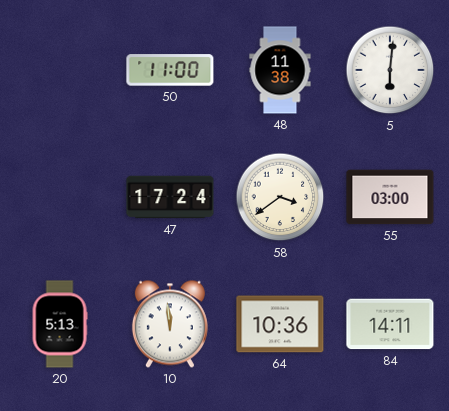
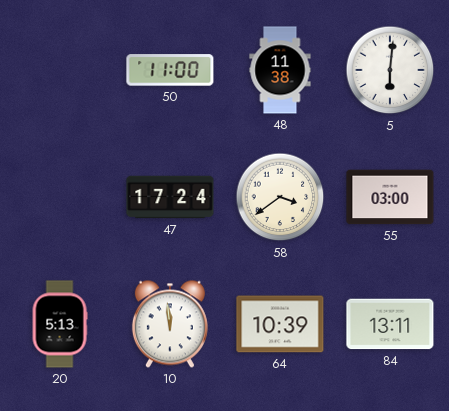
64: 10:36 -> 10:39
84: 14:11 -> 13:11
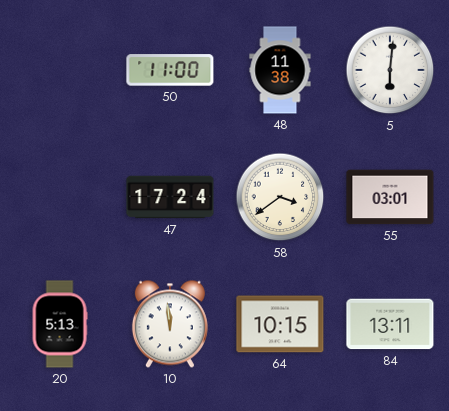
55: 03:00 -> 03:01
64: 10:39 -> 10:15
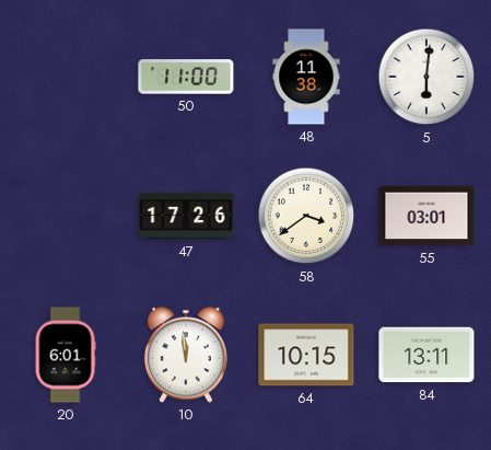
47: 17:24 -> 17:26
20: 5:13 -> 6:01
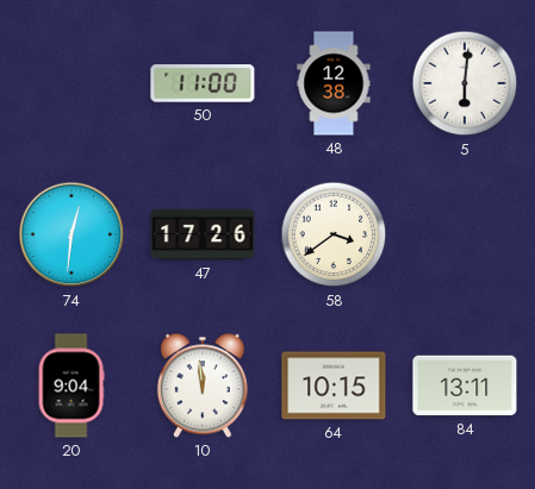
48: 11:38 -> 12:38
74: none -> 12:31
55: 03:01 -> none
20: 6:01 -> 9:04
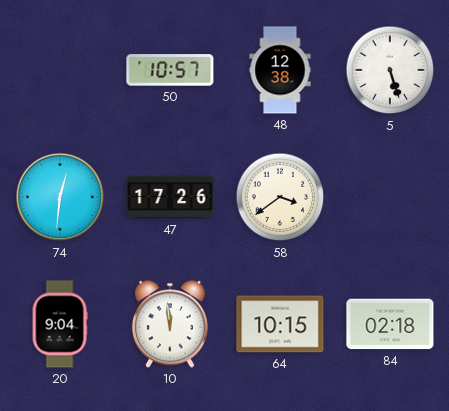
50: 11:00 -> 10:57
5: 6:01 -> 5:27
84: 13:11 -> 02:18
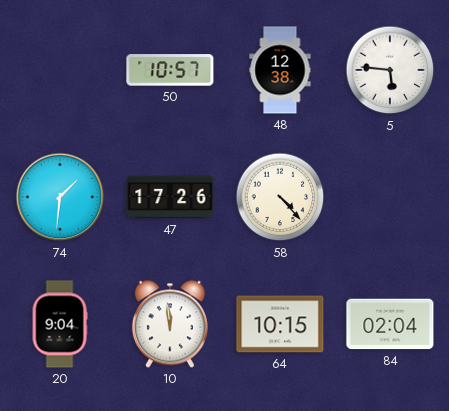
5: 5:27 -> 5:46
74: 12:31 -> 1:31
58: 3:39 -> 4:23
84: 02:18 -> 02:04
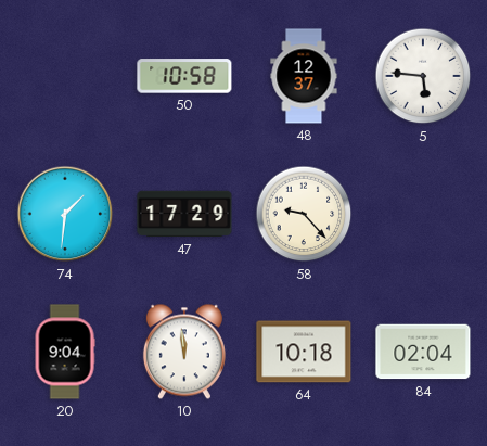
50: 10:57 -> 10:58
48: 12:38 -> 12:37
47: 17:26 -> 17:29
58: 4:23 -> 9:23
64: 10:15 -> 10:18
